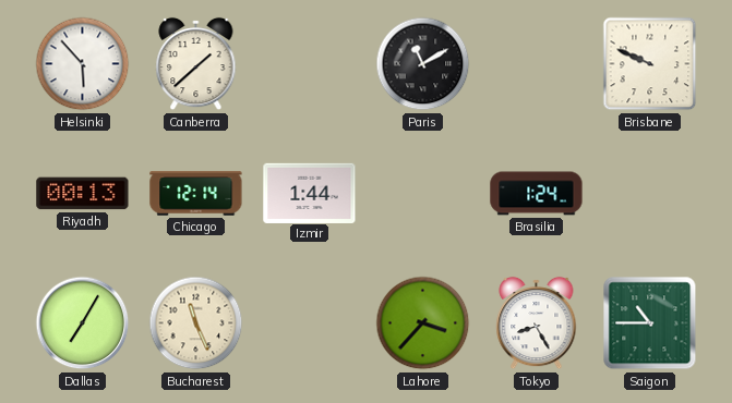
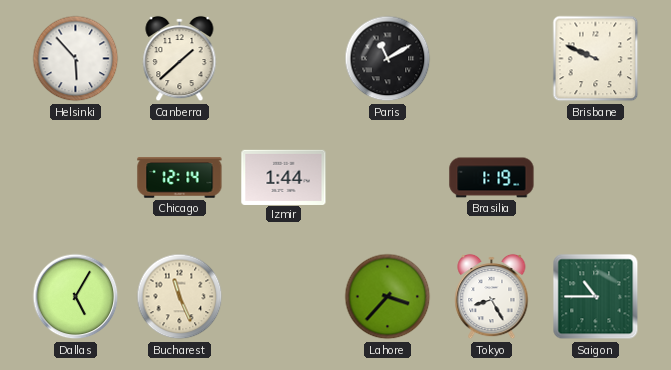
Riyadh: 00:13 -> none
Brasilia: 1:24 -> 1:19
Dallas: 7:05 -> 5:05
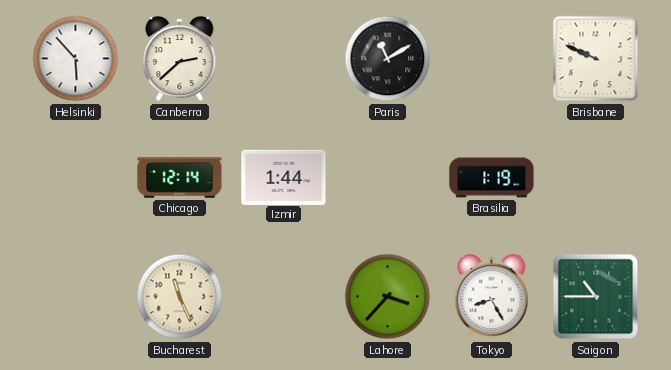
Canberra: 1:38 -> 2:38
Dallas: 5:05 -> none
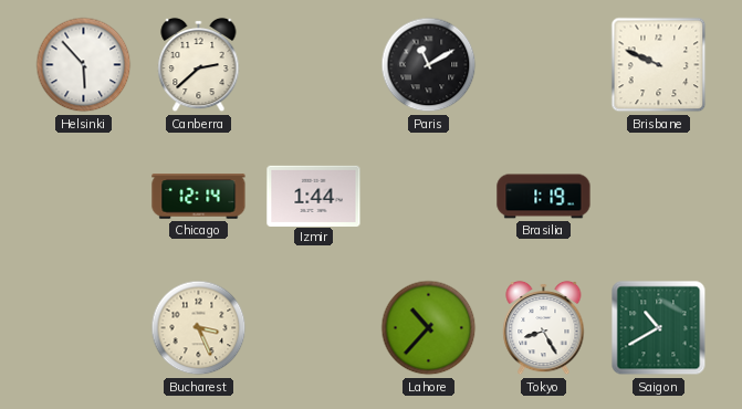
Bucharest: 11:26 -> 3:26
Lahore: 3:37 -> 10:37
Saigon: 10:45 -> 10:40
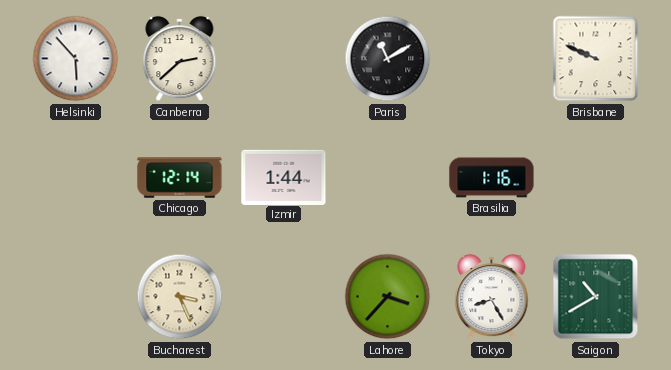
Brasilia: 1:19 -> 1:16
Lahore: 10:37 -> 3:37
